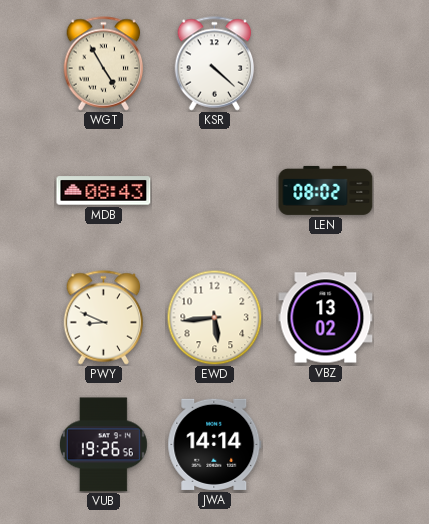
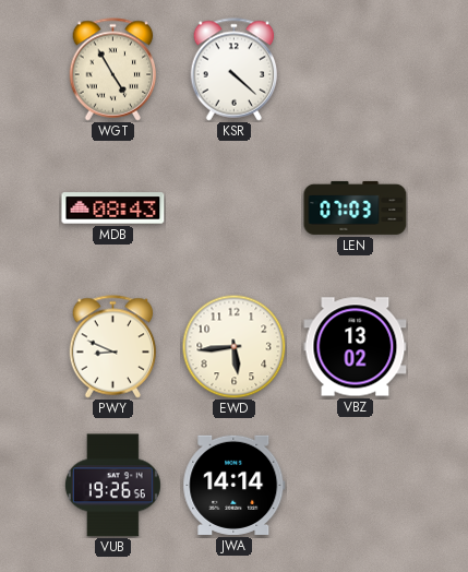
LEN: 08:02 -> 07:03
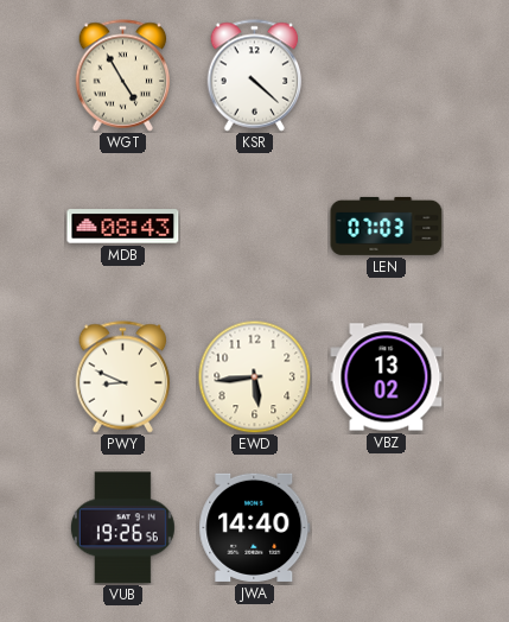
JWA: 14:14 -> 14:40
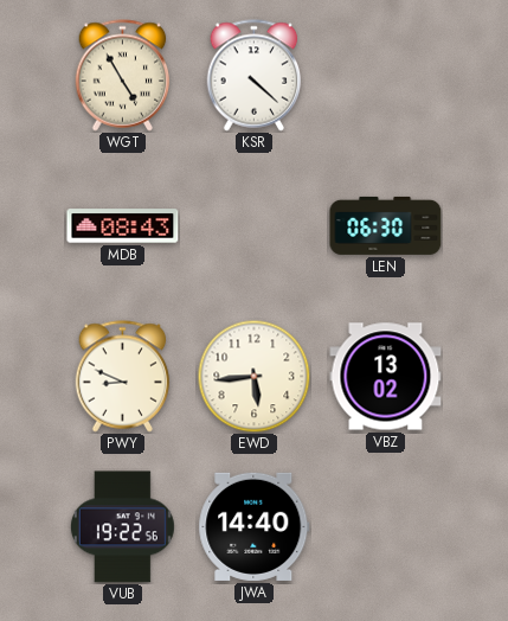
LEN: 07:03 -> 06:30
VUB: 19:26 -> 19:22
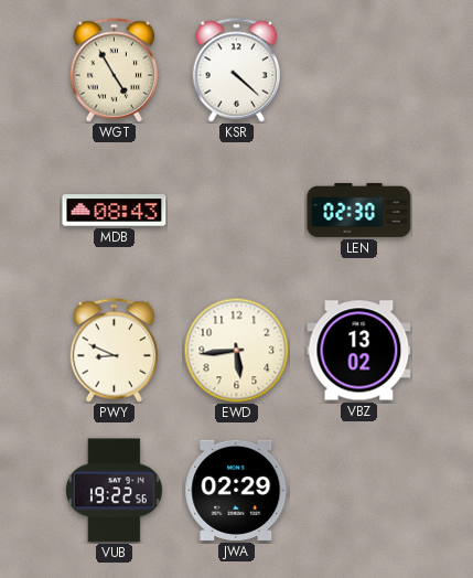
LEN: 06:30 -> 02:30
JWA: 14:40 -> 02:29
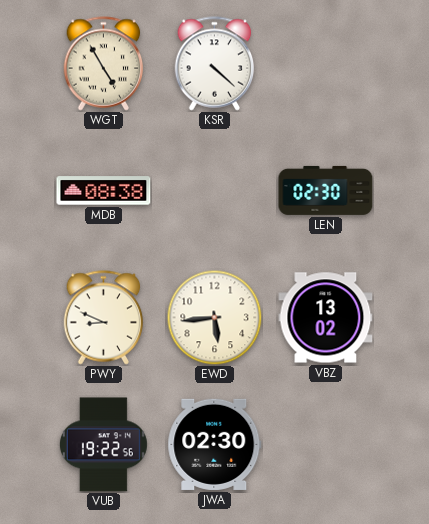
MDB: 08:43 -> 08:38
JWA: 02:29 -> 02:30
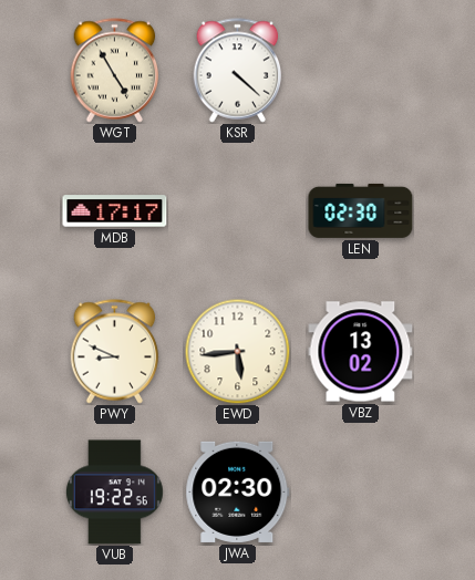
MDB: 08:38 -> 17:17
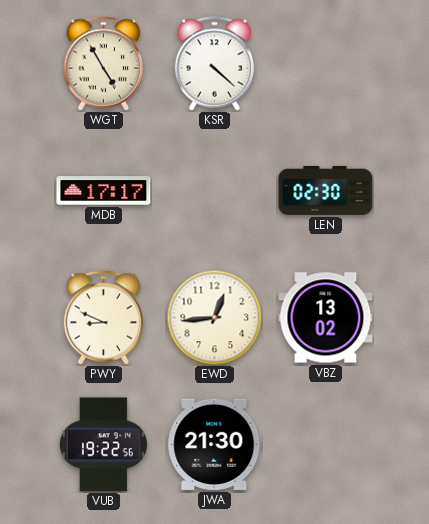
EWD: 5:44 -> 12:44
JWA: 02:30 -> 21:30
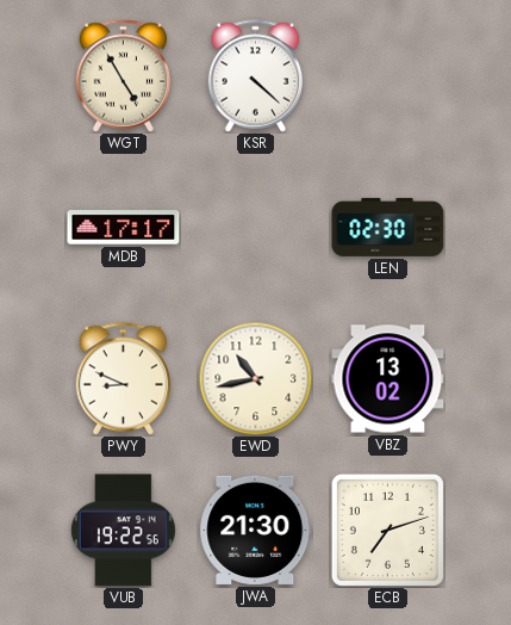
EWD: 12:44 -> 10:43
ECB: none -> 7:12
